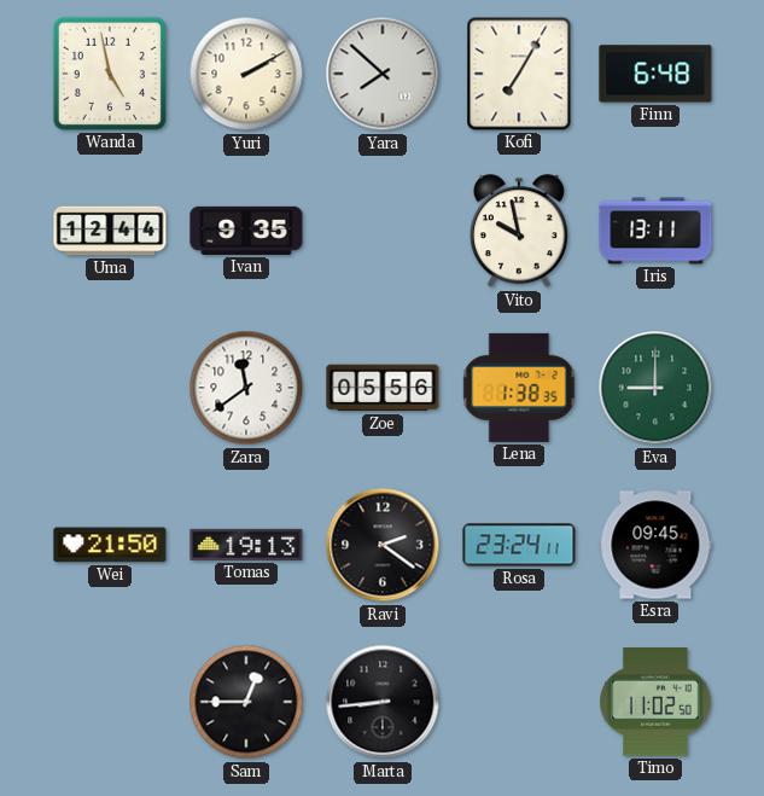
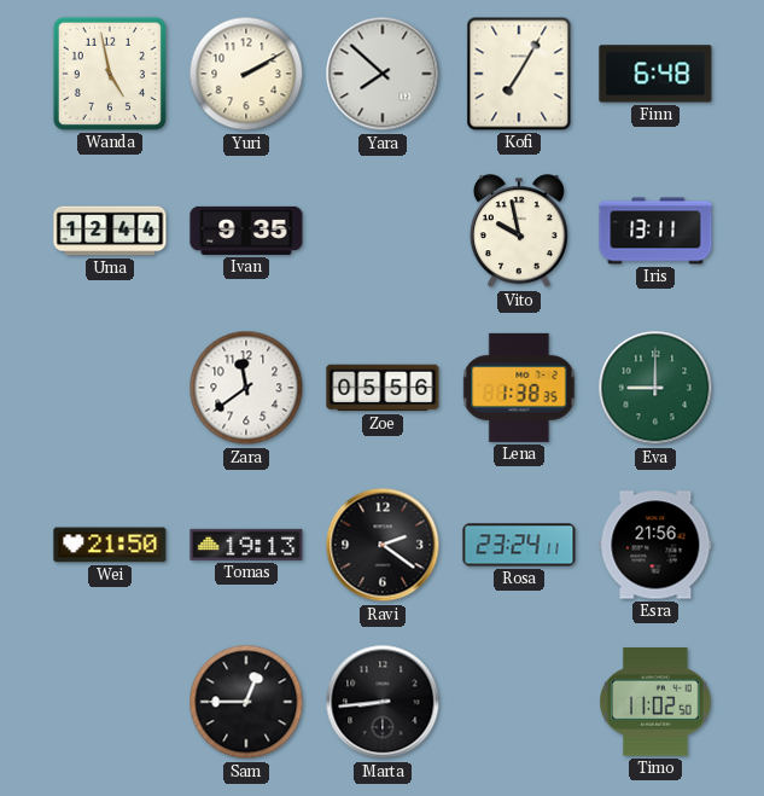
Esra: 09:45 -> 21:56
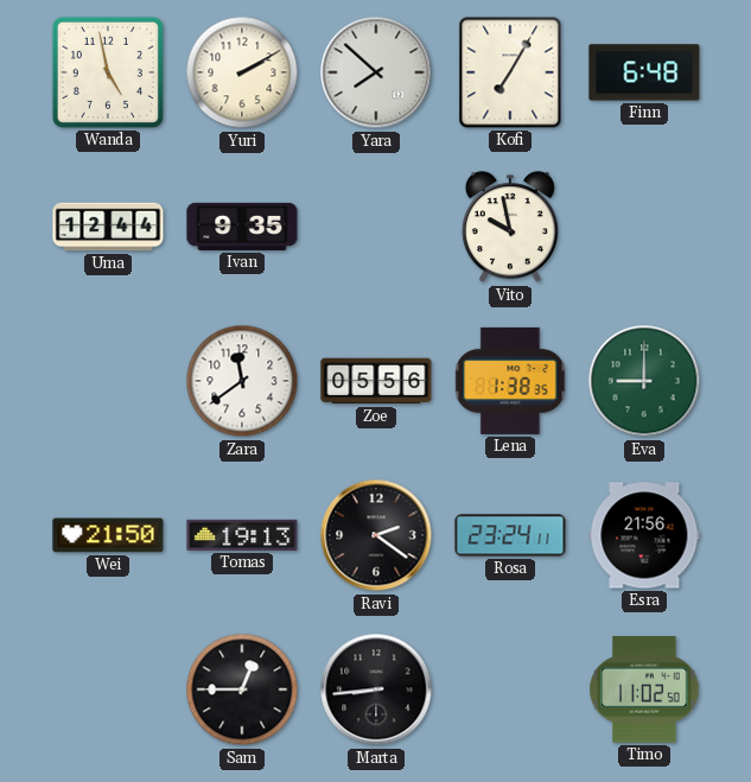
Iris: 13:11 -> none
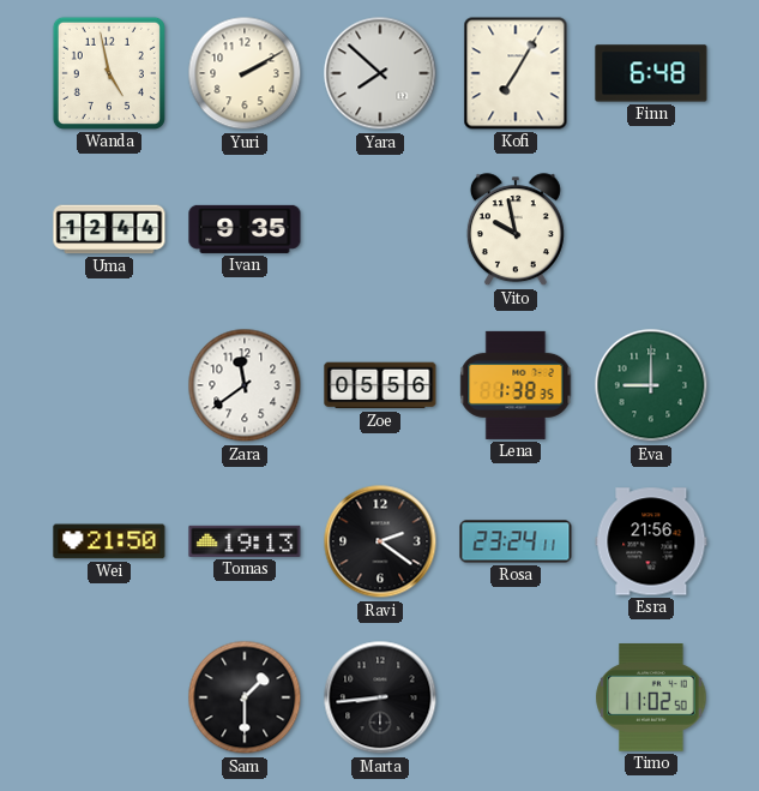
Sam: 12:45 -> 1:30
